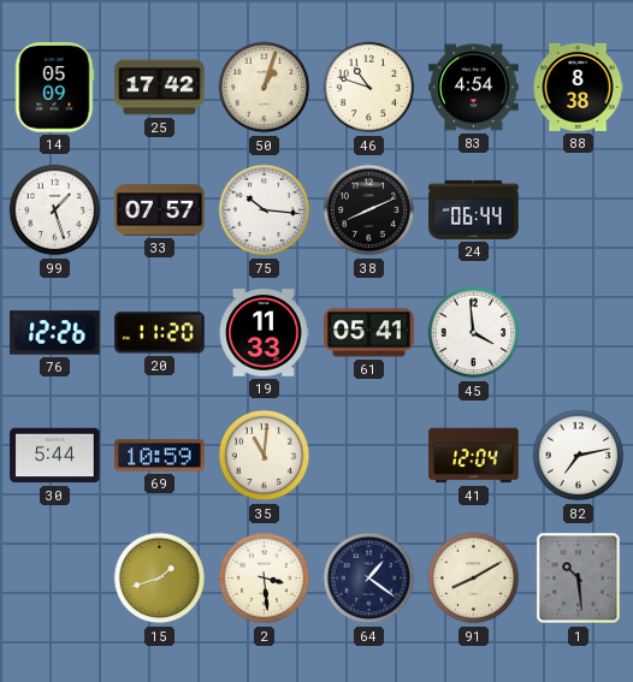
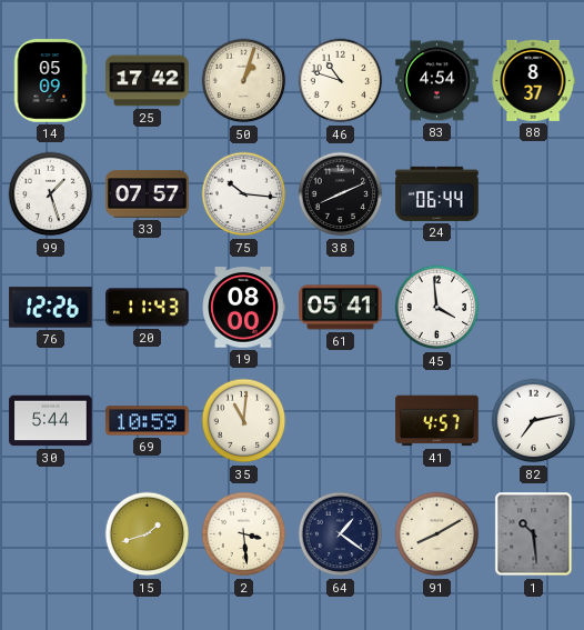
88: 8:38 -> 8:37
20: 11:20 -> 11:43
19: 11:33 -> 08:00
41: 12:04 -> 4:57
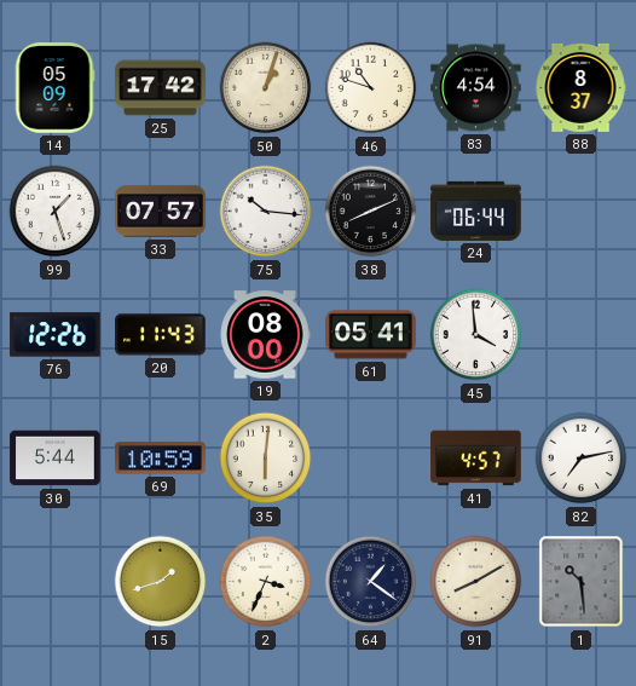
35: 11:01 -> 6:01
2: 3:29 -> 3:34
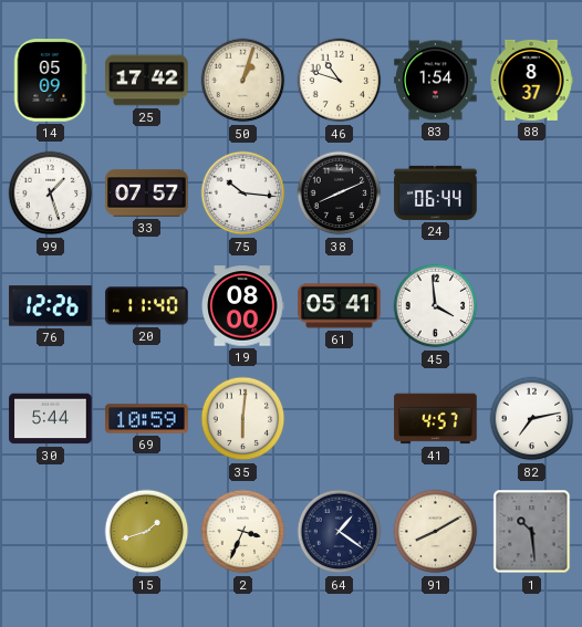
83: 4:54 -> 1:54
20: 11:43 -> 11:40
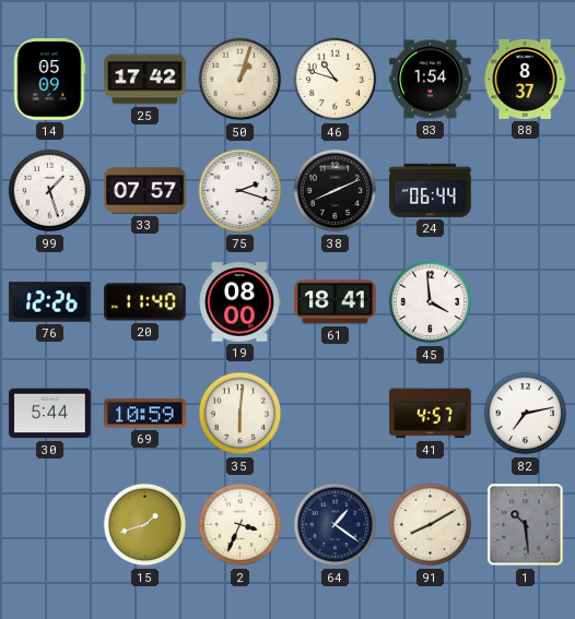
75: 10:16 -> 2:18
61: 05:41 -> 18:41
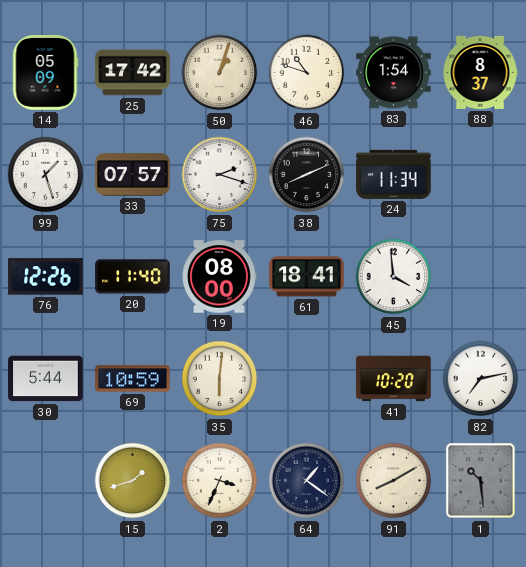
24: 06:44 -> 11:34
41: 4:57 -> 10:20
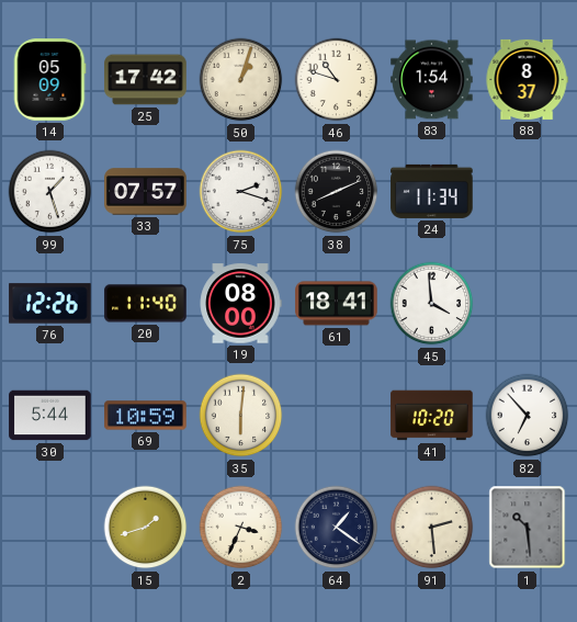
82: 7:13 -> 6:53
91: 8:10 -> 2:29
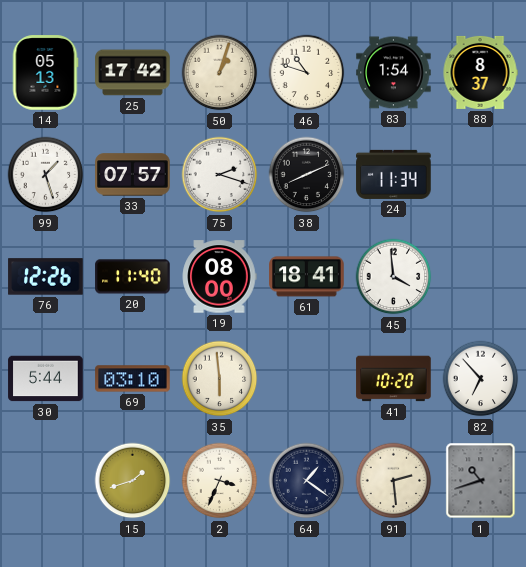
14: 05:09 -> 05:13
69: 10:59 -> 03:10
35: 6:01 -> 5:59
1: 10:29 -> 10:42
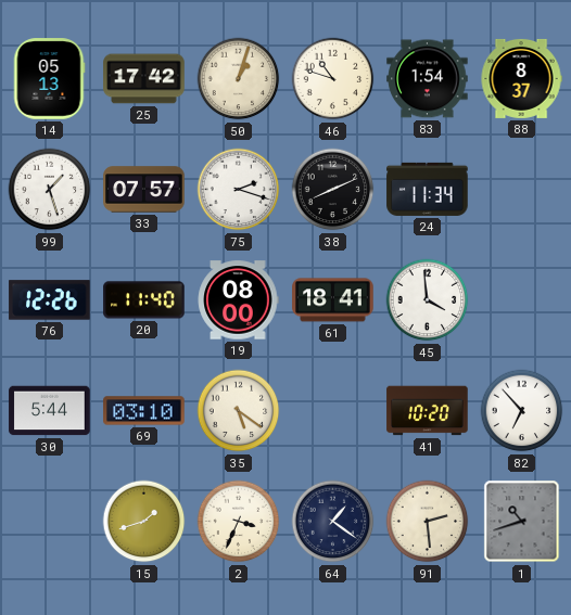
35: 5:59 -> 5:21
